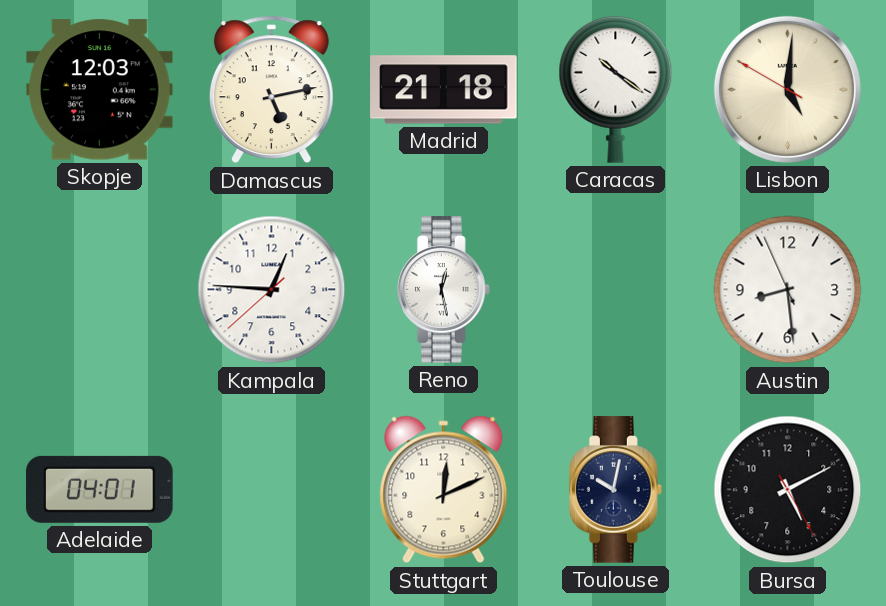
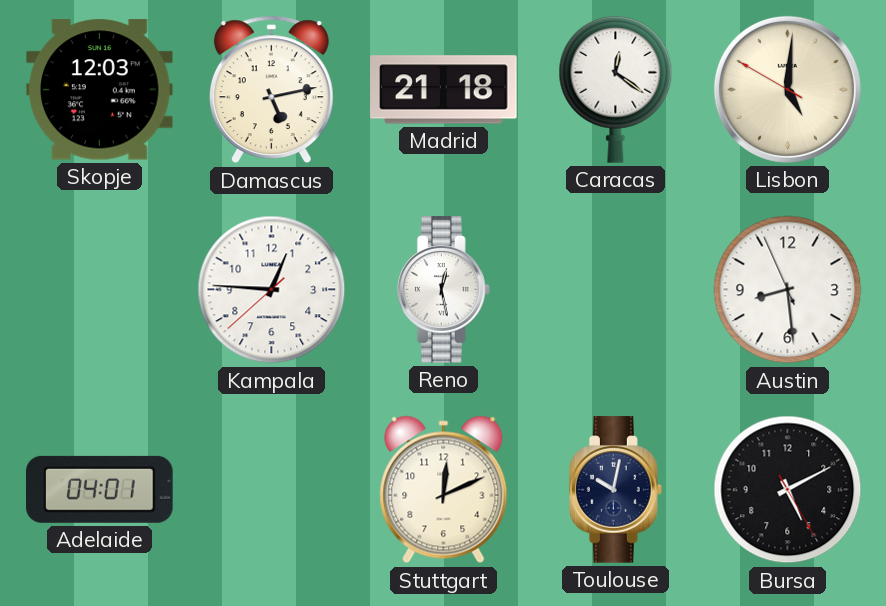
Caracas: 10:21 -> 12:21
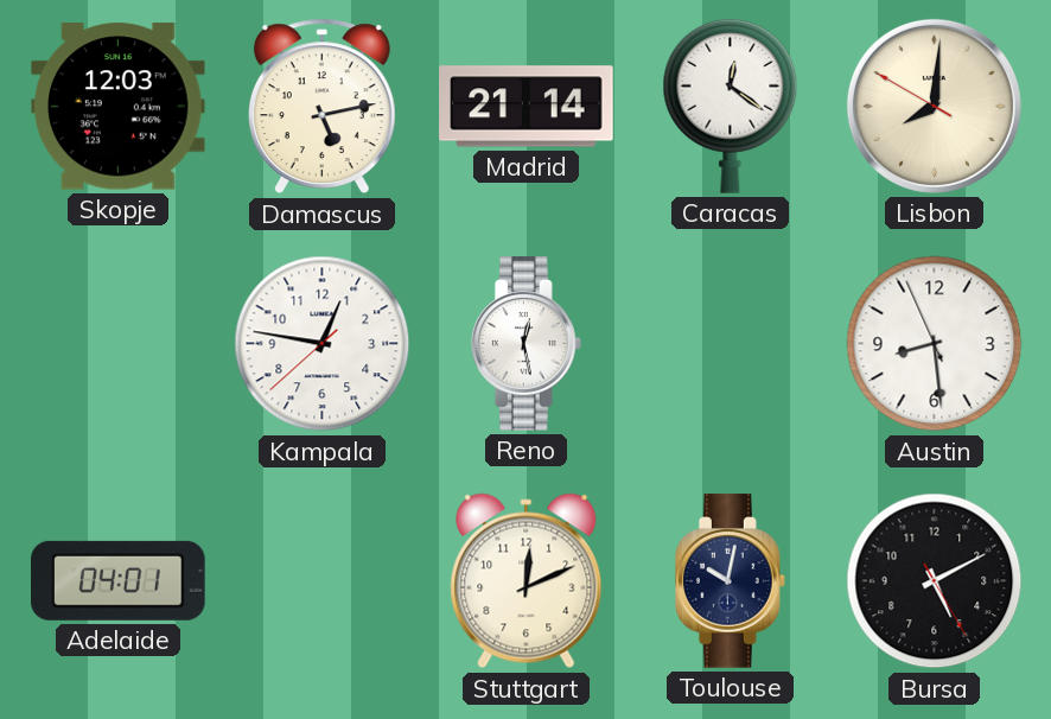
Madrid: 21:18 -> 21:14
Lisbon: 5:00 -> 8:00
Kampala: 12:45 -> 12:46
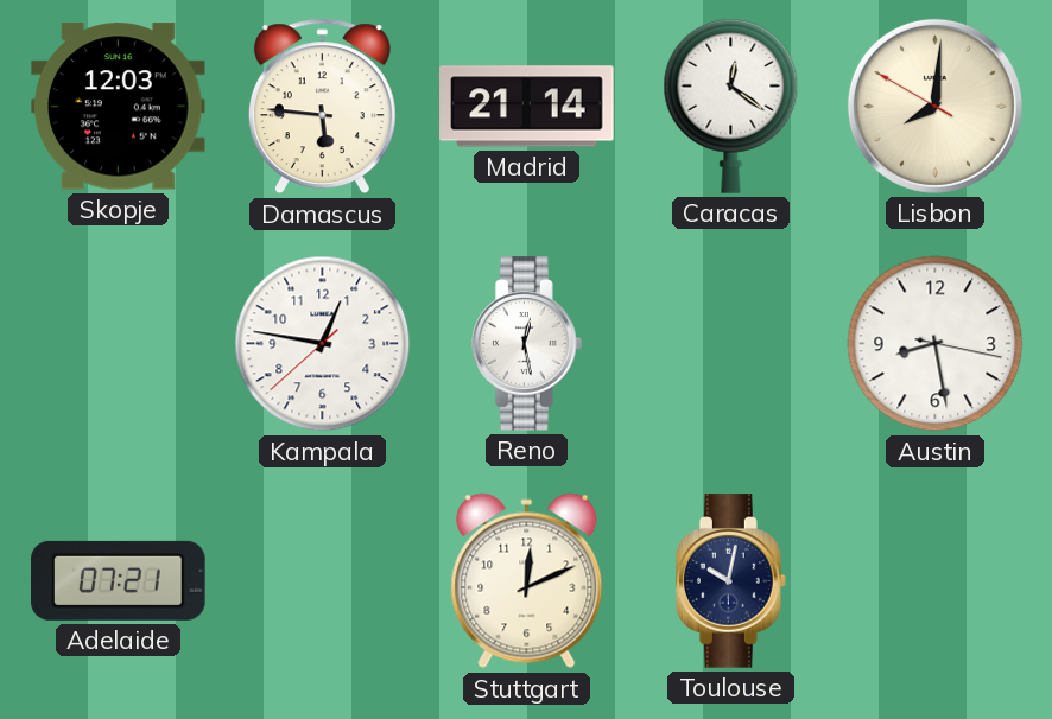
Damascus: 5:13 -> 5:46
Austin: 8:28:56 -> 8:28:17
Adelaide: 04:01 -> 07:21
Bursa: 5:10 -> none
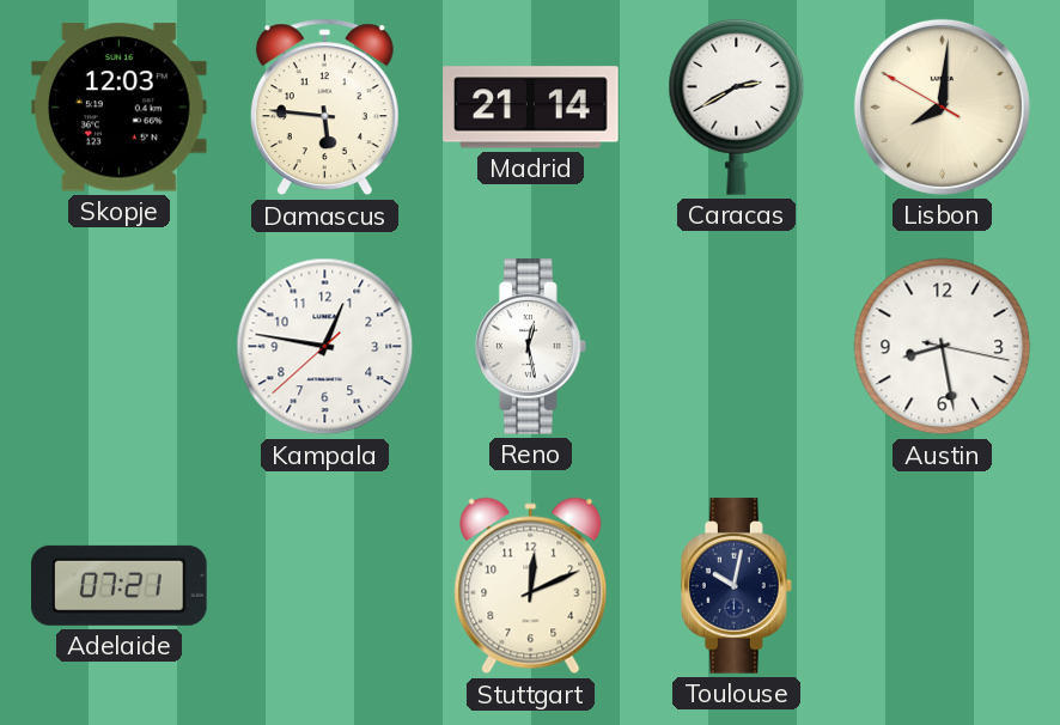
Caracas: 12:21 -> 2:40
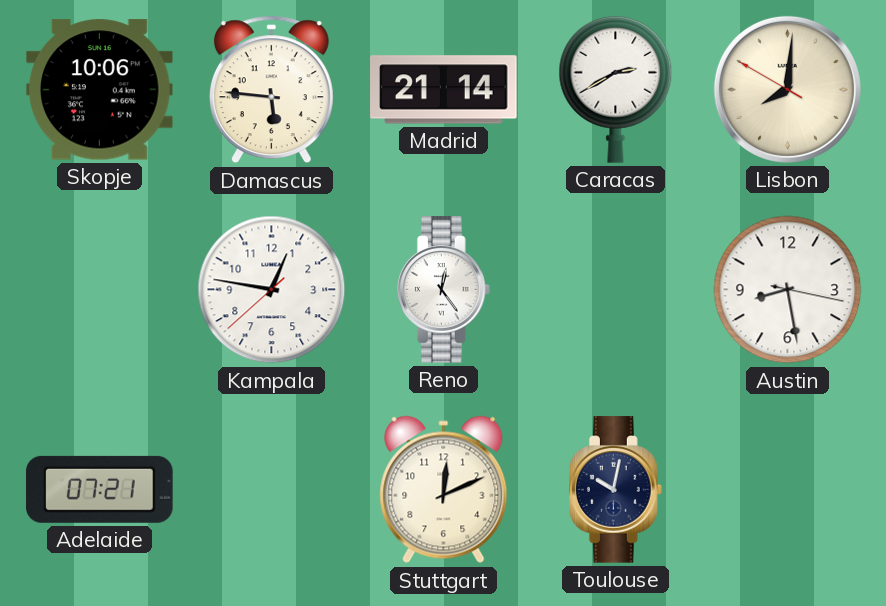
Skopje: 12:03 -> 10:06
Reno: 12:28 -> 12:24
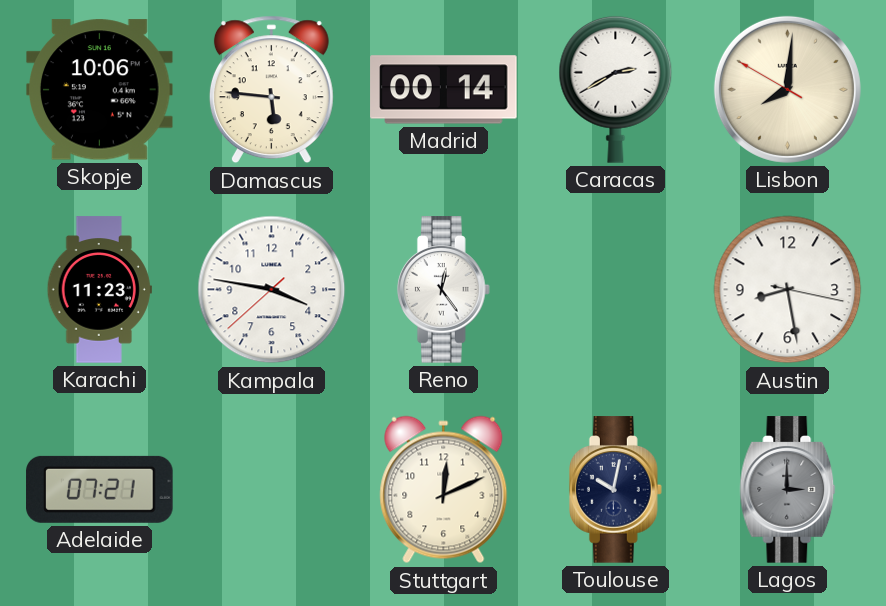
Madrid: 21:14 -> 00:14
Karachi: none -> 11:23
Kampala: 12:46 -> 3:46
Lagos: none -> 3:00
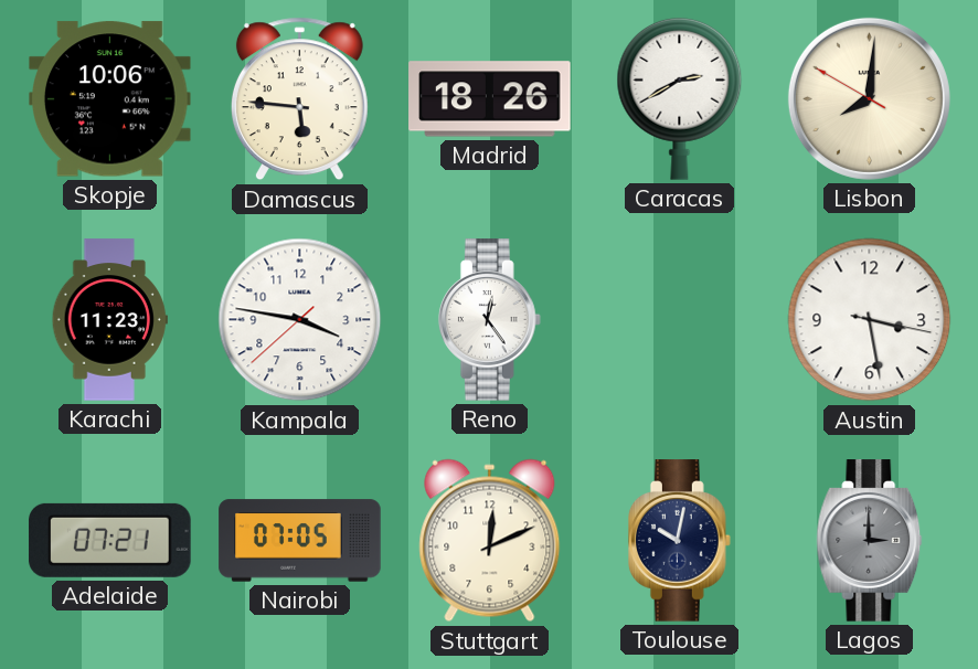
Madrid: 00:14 -> 18:26
Austin: 8:28 -> 3:28
Nairobi: none -> 07:05
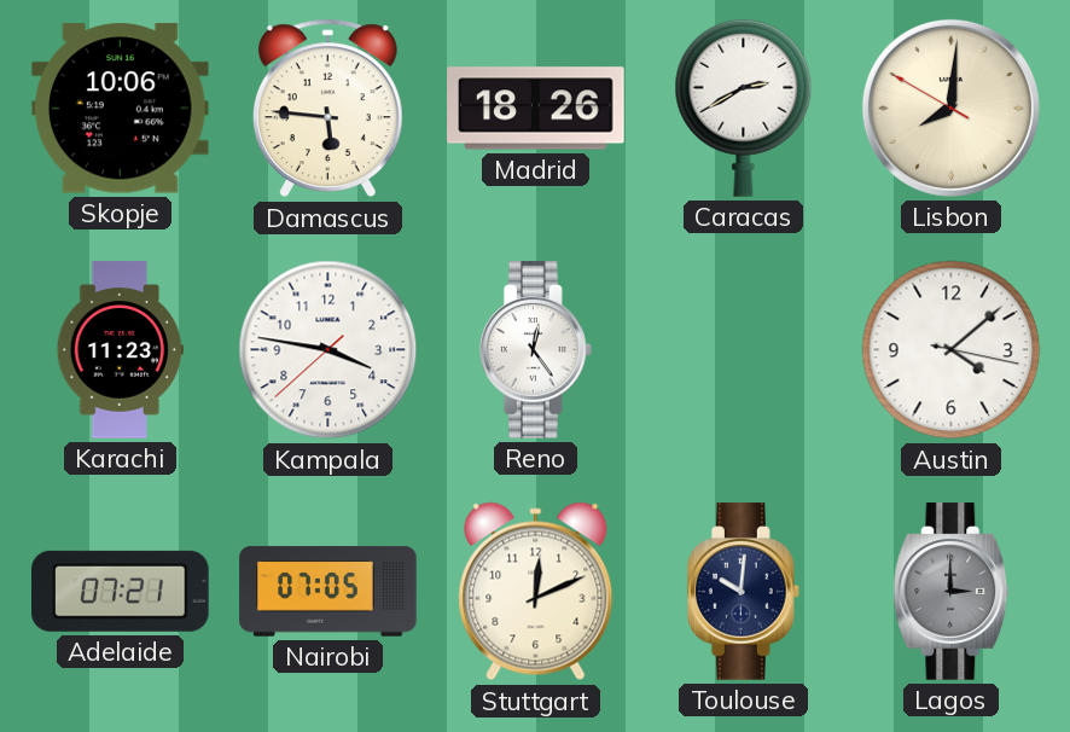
Austin: 3:28 -> 4:08
Toulouse: 10:02 -> 10:01
